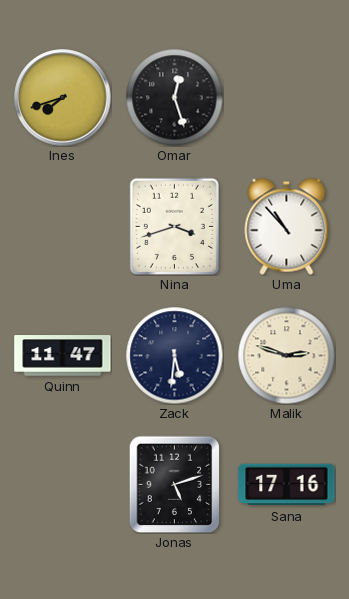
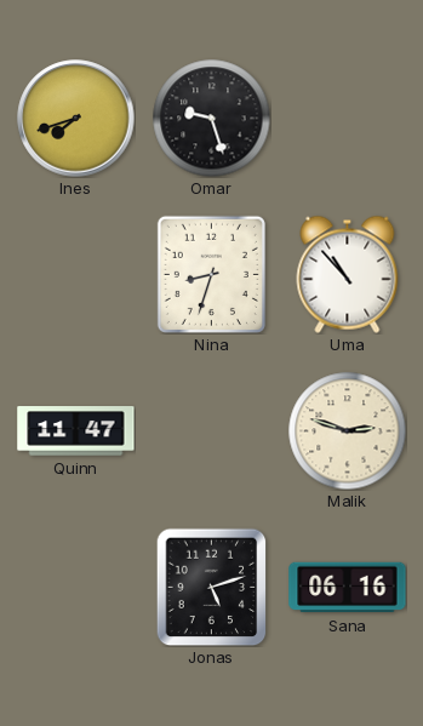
Omar: 12:27 -> 9:27
Nina: 3:42 -> 8:33
Zack: 5:31 -> none
Sana: 17:16 -> 06:16
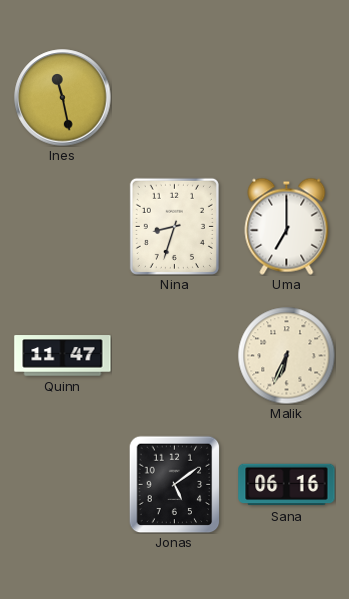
Ines: 7:42 -> 11:28
Omar: 9:27 -> none
Uma: 10:53 -> 7:00
Malik: 2:48 -> 6:34
Jonas: 5:12 -> 5:09
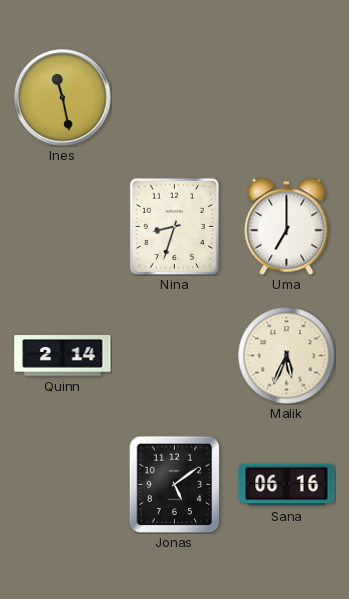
Quinn: 11:47 -> 2:14
Malik: 6:34 -> 5:34
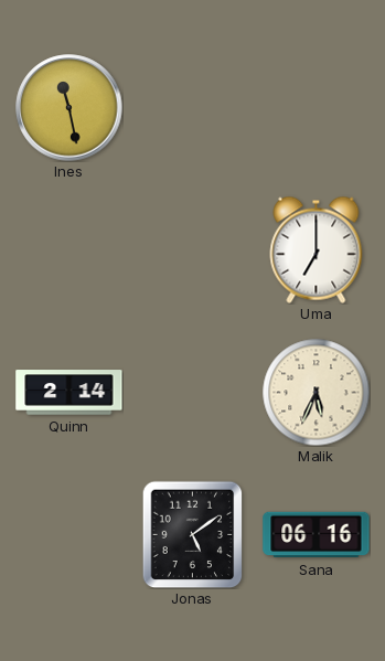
Nina: 8:33 -> none
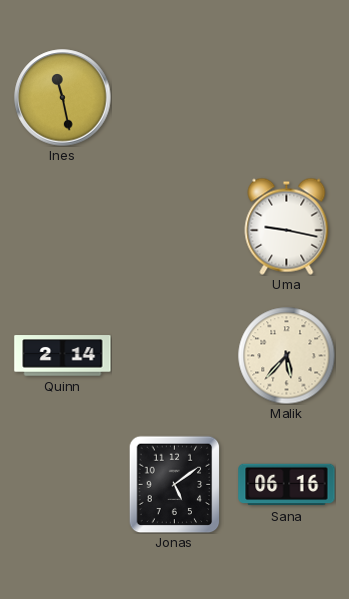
Uma: 7:00 -> 9:17
Malik: 5:34 -> 5:37
